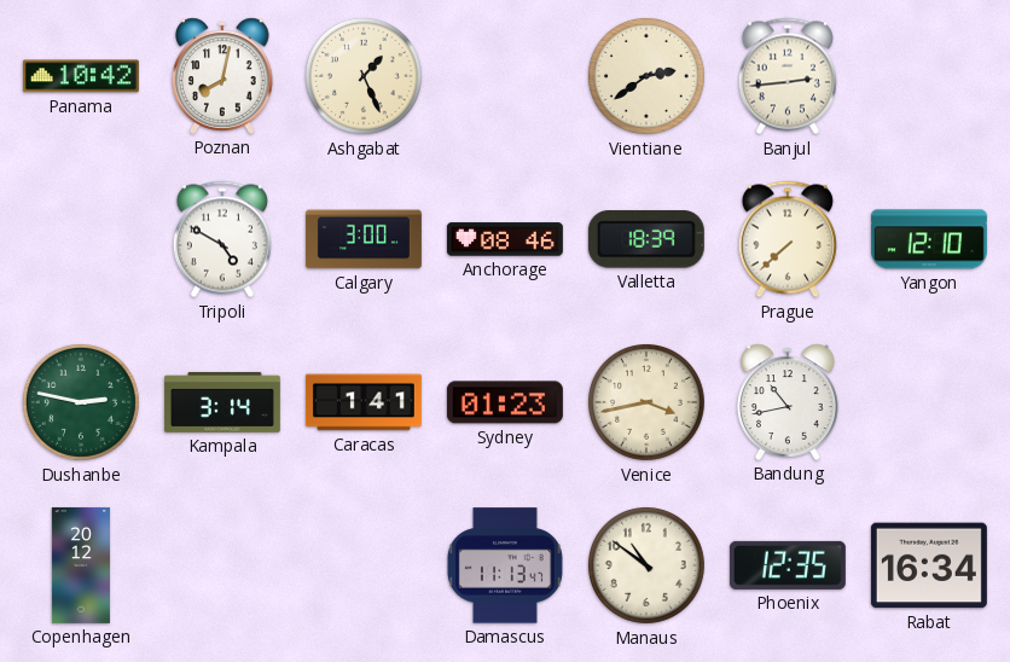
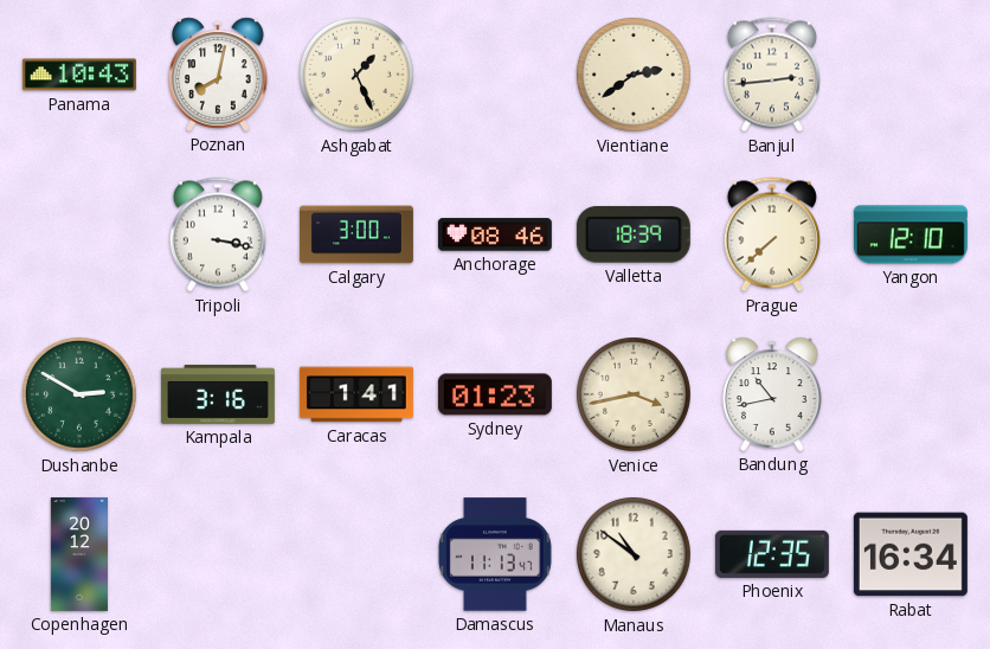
Panama: 10:42 -> 10:43
Tripoli: 4:50 -> 3:17
Dushanbe: 2:47 -> 2:50
Kampala: 3:14 -> 3:16
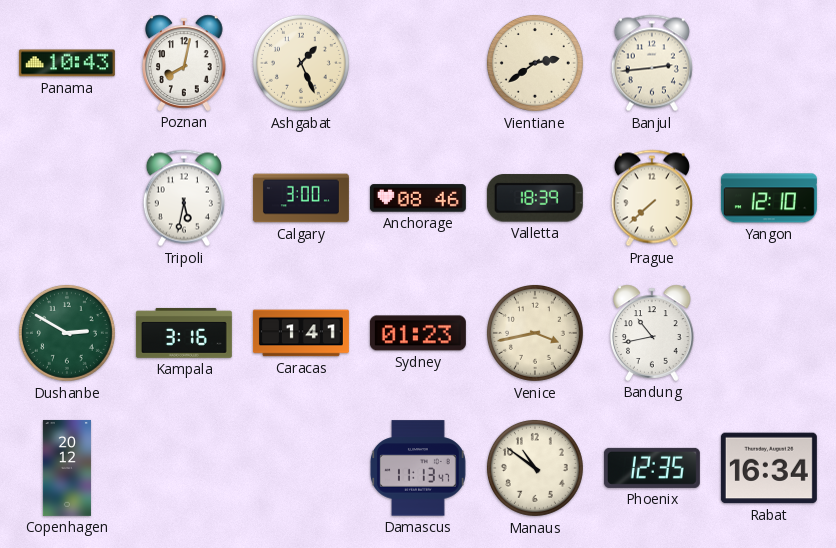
Tripoli: 3:17 -> 5:32
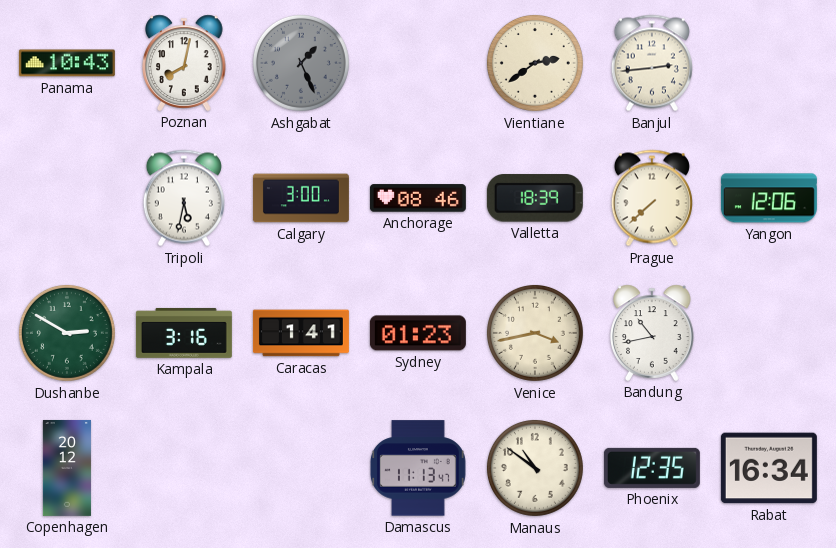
Ashgabat dial: cream -> grey
Yangon: 12:10 -> 12:06
